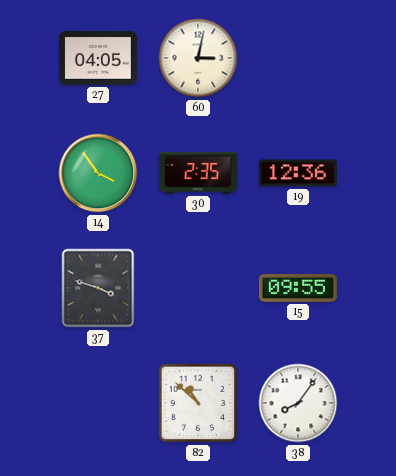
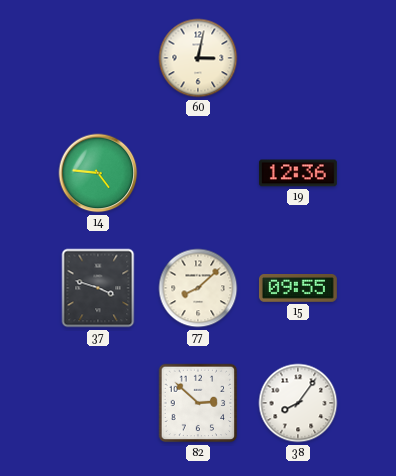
27: 04:05 -> none
14: 3:54 -> 4:46
30: 2:35 -> none
77: none -> 8:08
82: 10:52 -> 2:52
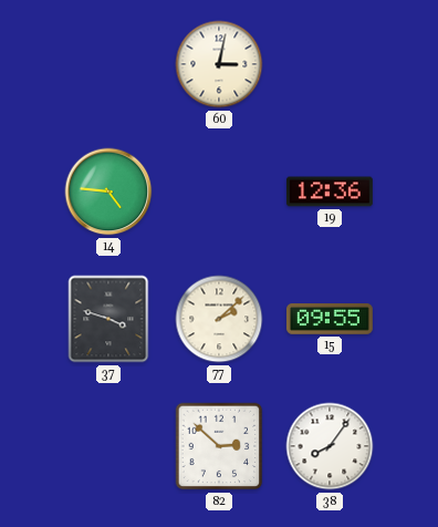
77: 8:08 -> 2:08
